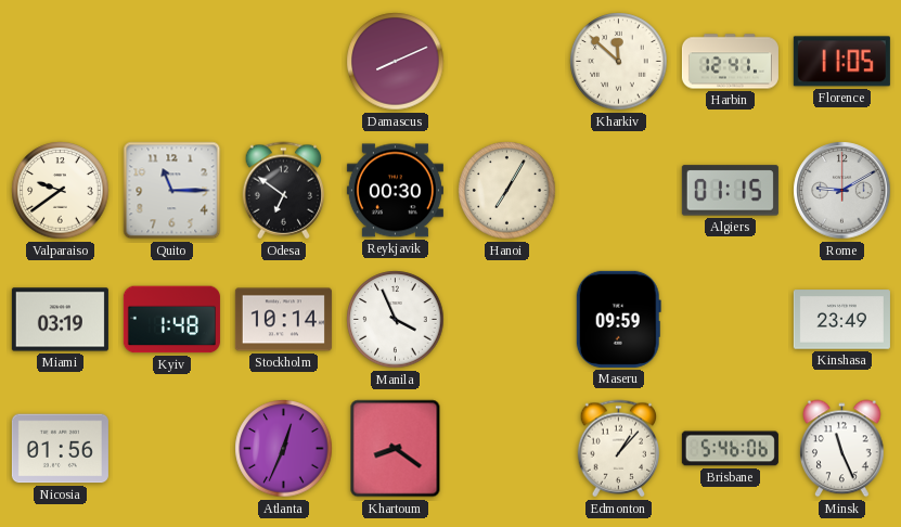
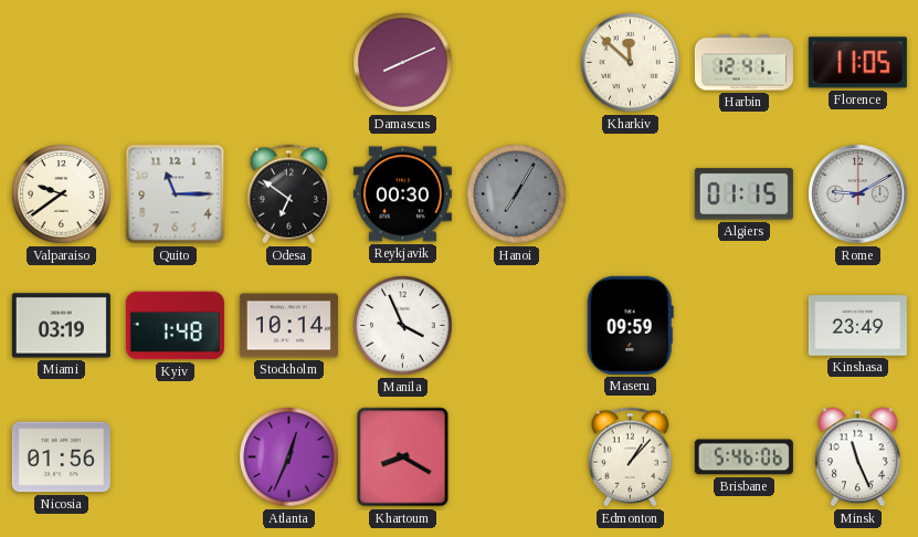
Hanoi dial: cream -> grey
Khartoum: 8:21 -> 8:20
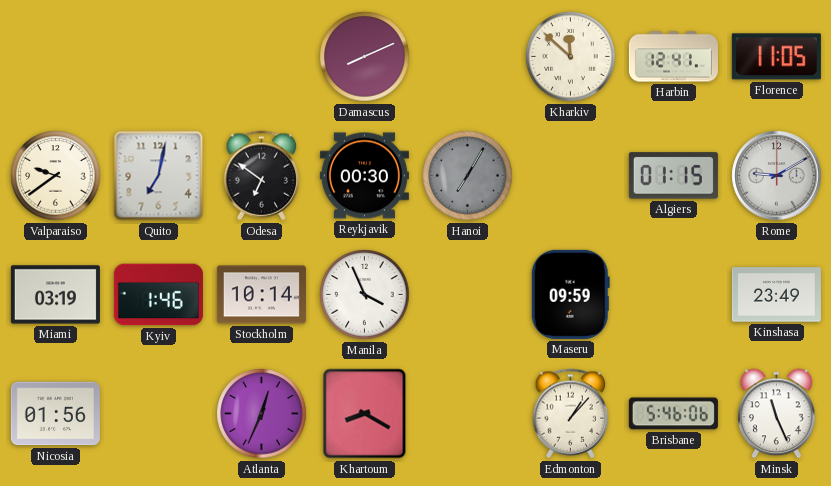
Quito: 11:15 -> 7:02
Kyiv: 1:48 -> 1:46
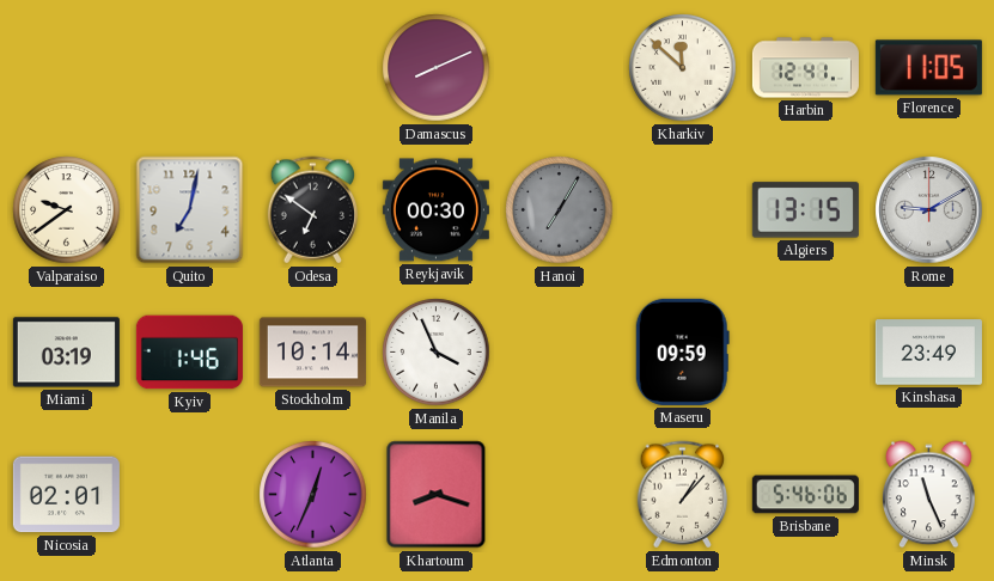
Algiers: 01:15 -> 13:15
Nicosia: 01:56 -> 02:01
Khartoum: 8:20 -> 8:18
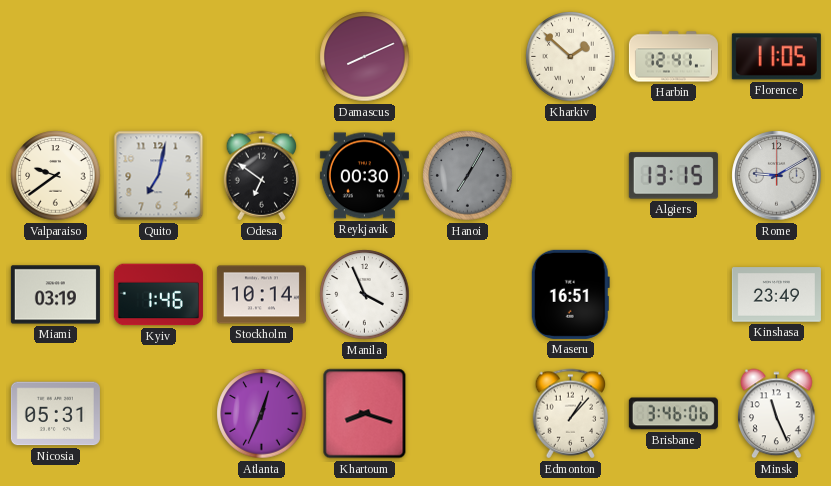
Kharkiv: 11:52 -> 1:52
Maseru: 09:59 -> 16:51
Nicosia: 02:01 -> 05:31
Brisbane: 5:46 -> 3:46
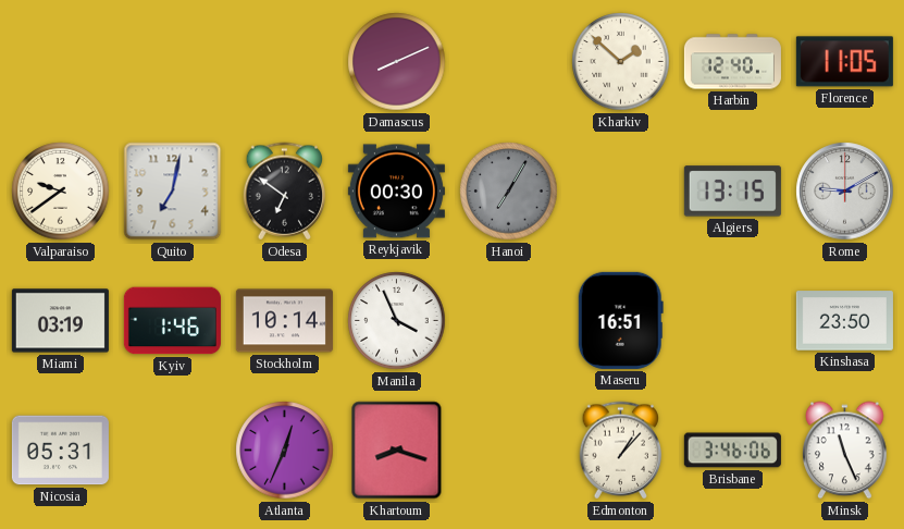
Harbin: 12:41 -> 12:40
Kinshasa: 23:49 -> 23:50
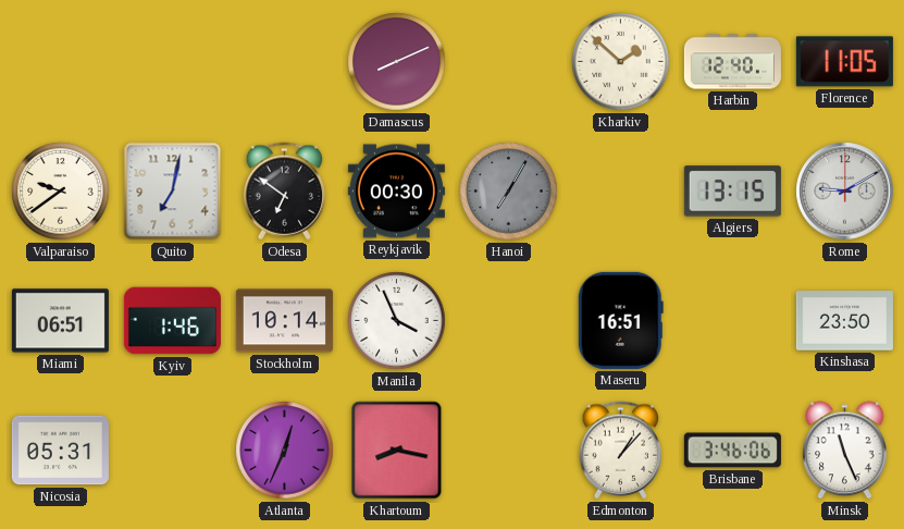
Miami: 03:19 -> 06:51
Khartoum: 8:18 -> 8:17
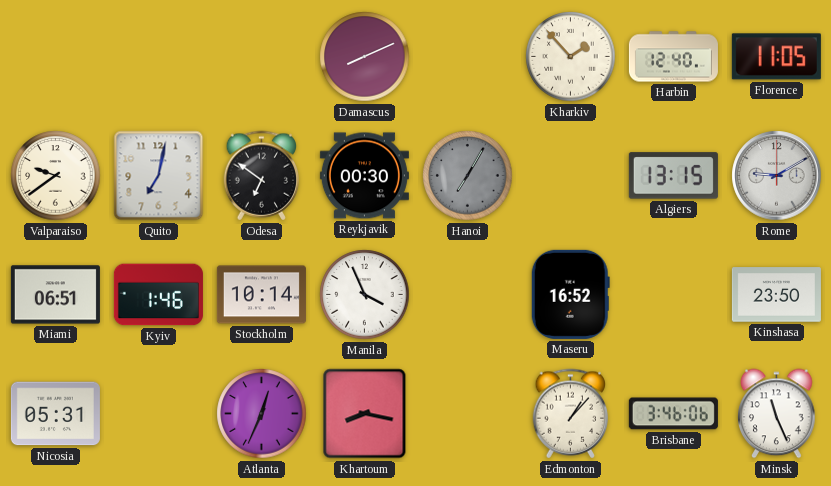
Kharkiv: 1:52 -> 1:53
Maseru: 16:51 -> 16:52
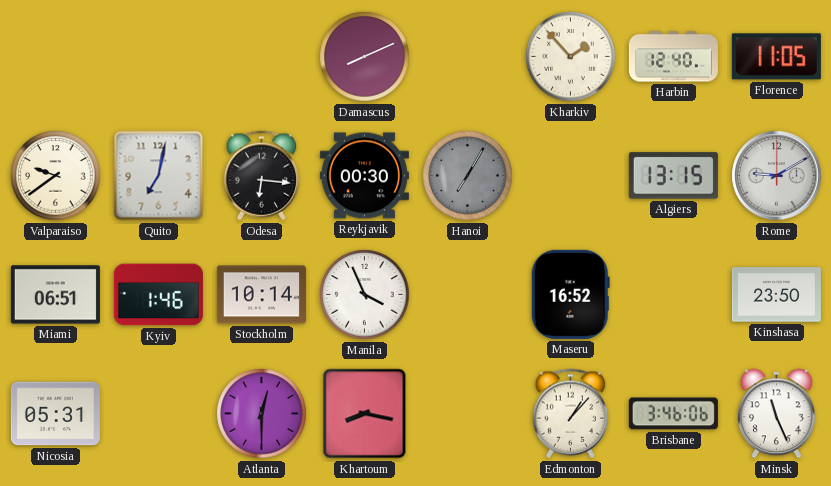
Odesa: 6:51 -> 6:16
Atlanta: 12:34 -> 12:30
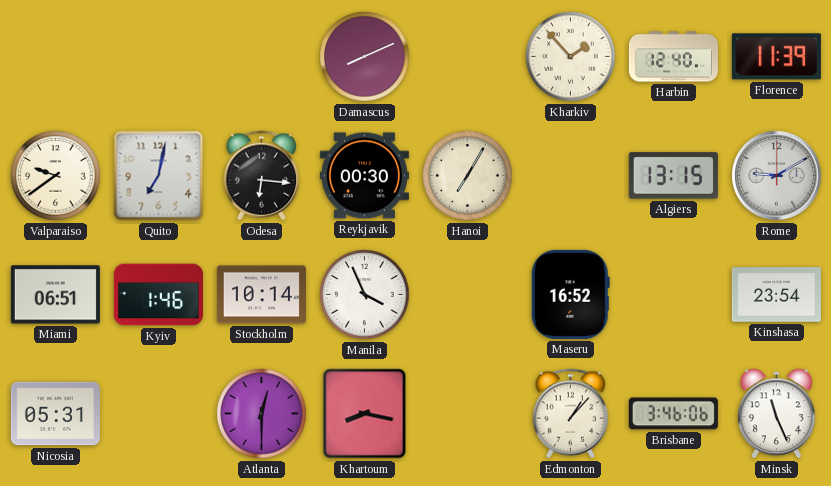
Florence: 11:05 -> 11:39
Hanoi dial: grey -> cream
Kinshasa: 23:50 -> 23:54
